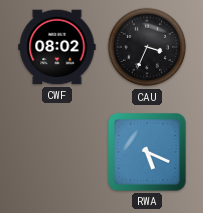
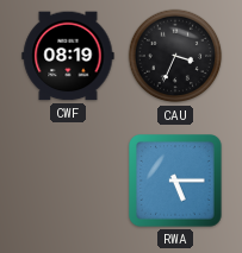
CWF: 08:02 -> 08:19
RWA: 5:19 -> 5:15
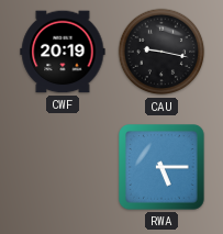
CWF: 08:19 -> 20:19
CAU: 3:34 -> 9:17
